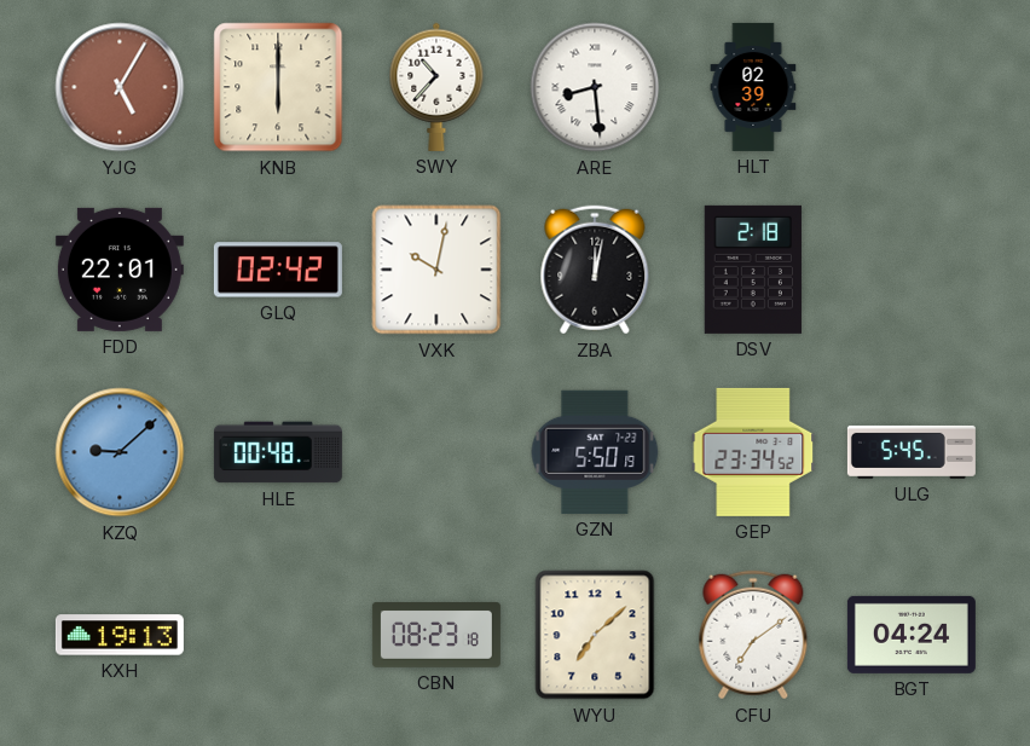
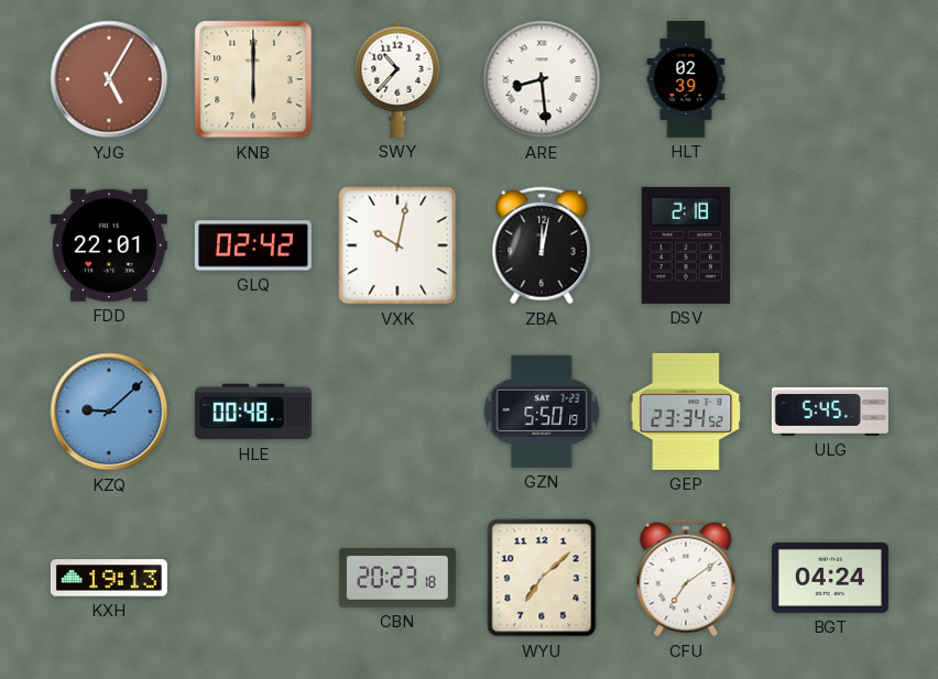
CBN: 08:23 -> 20:23
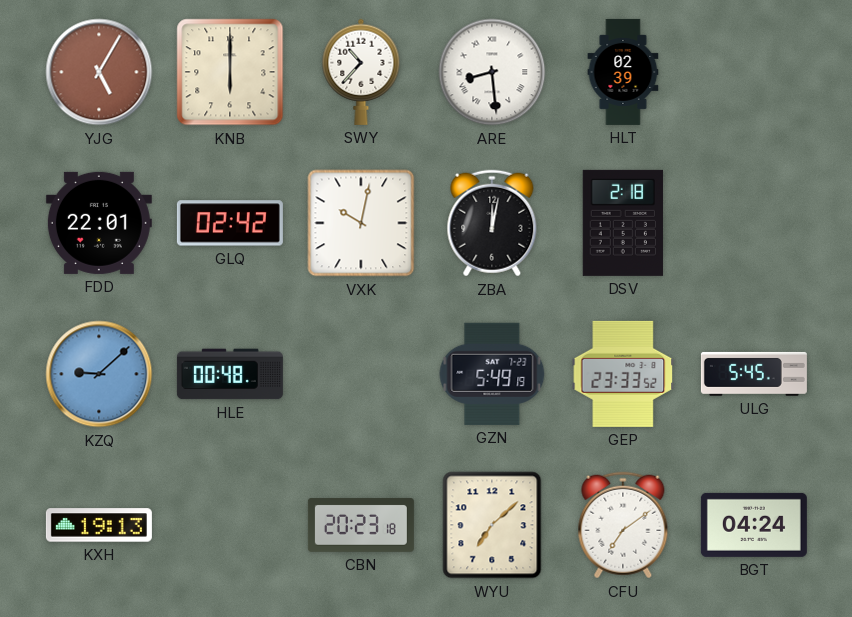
GZN: 5:50 -> 5:49
GEP: 23:34 -> 23:33
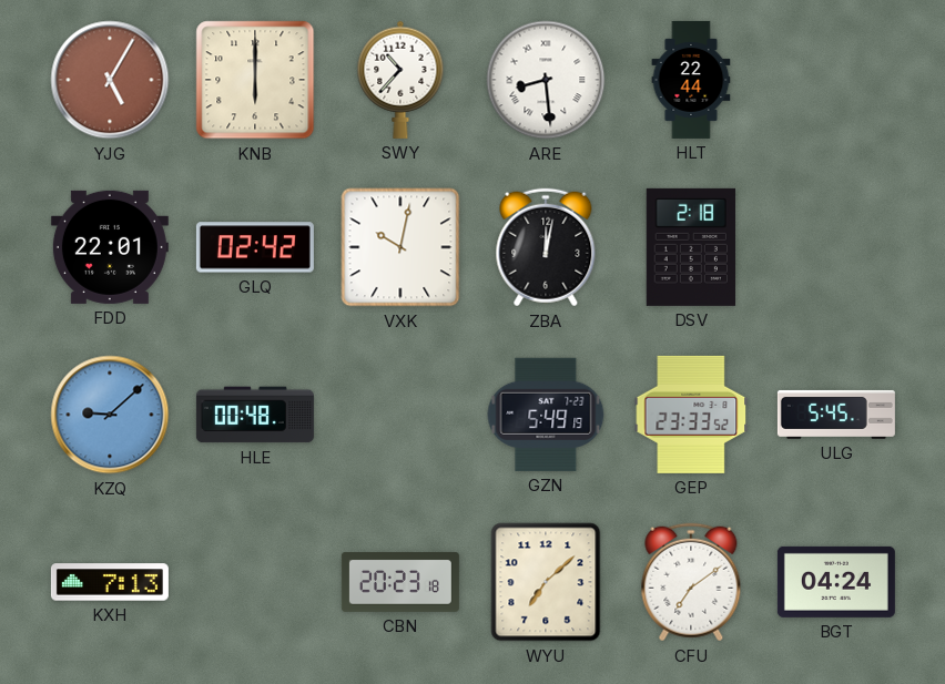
HLT: 02:39 -> 22:44
KXH: 19:13 -> 7:13
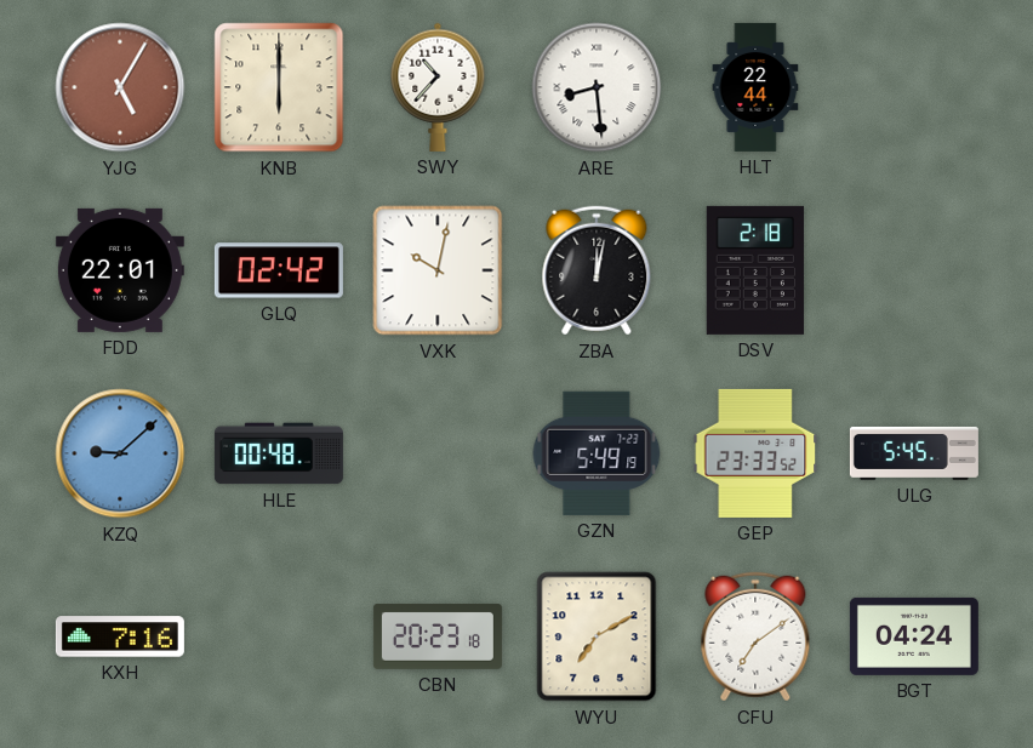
KXH: 7:13 -> 7:16
WYU: 7:08 -> 7:10
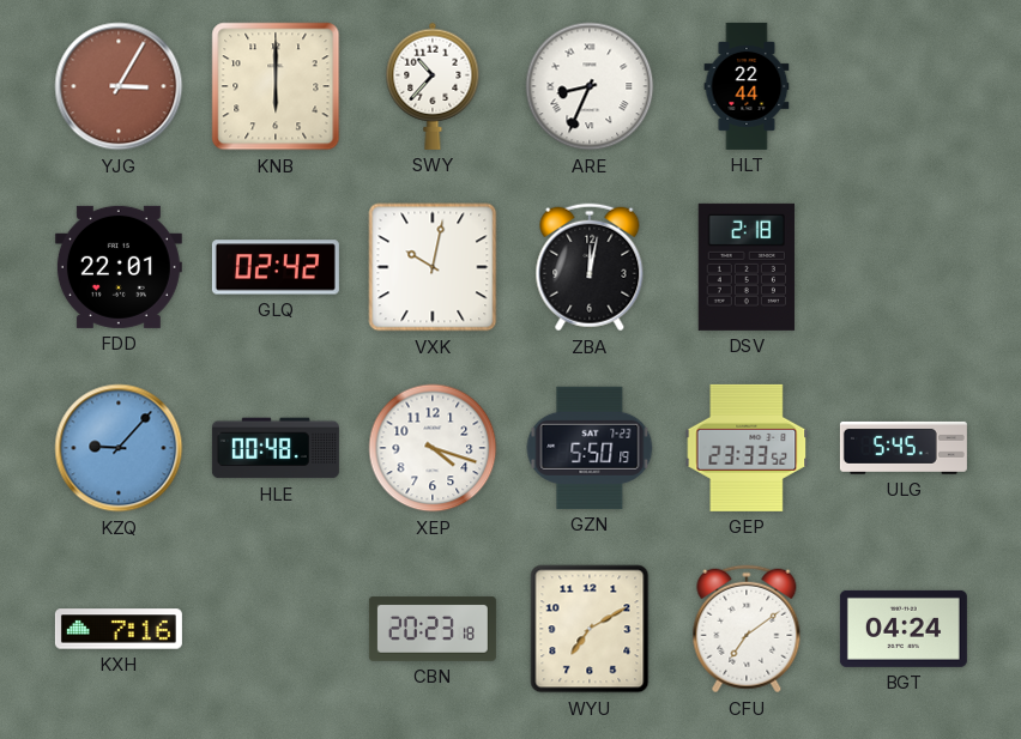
YJG: 5:05 -> 3:05
ARE: 8:29 -> 8:34
KZQ: 9:08 -> 9:07
XEP: none -> 4:18
GZN: 5:49 -> 5:50
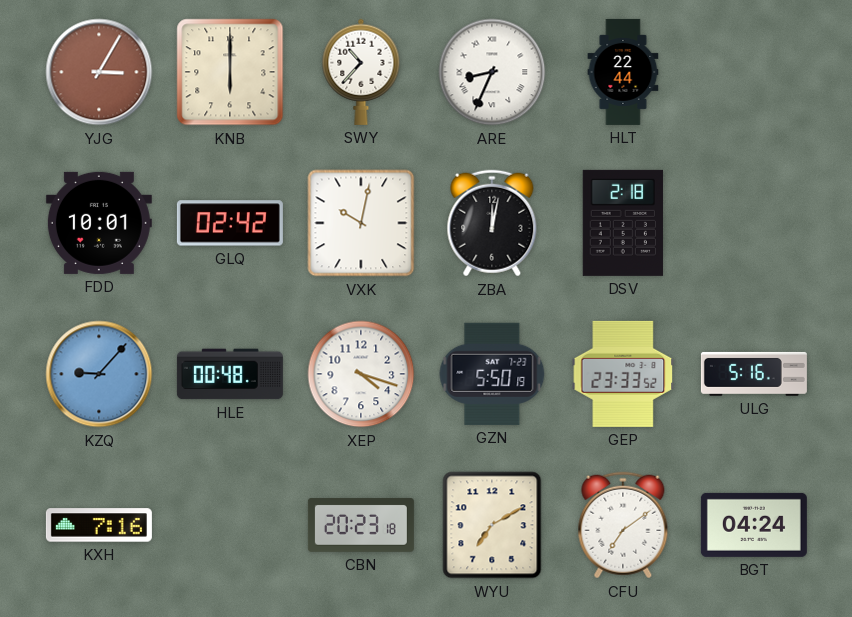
FDD: 22:01 -> 10:01
ULG: 5:45 -> 5:16
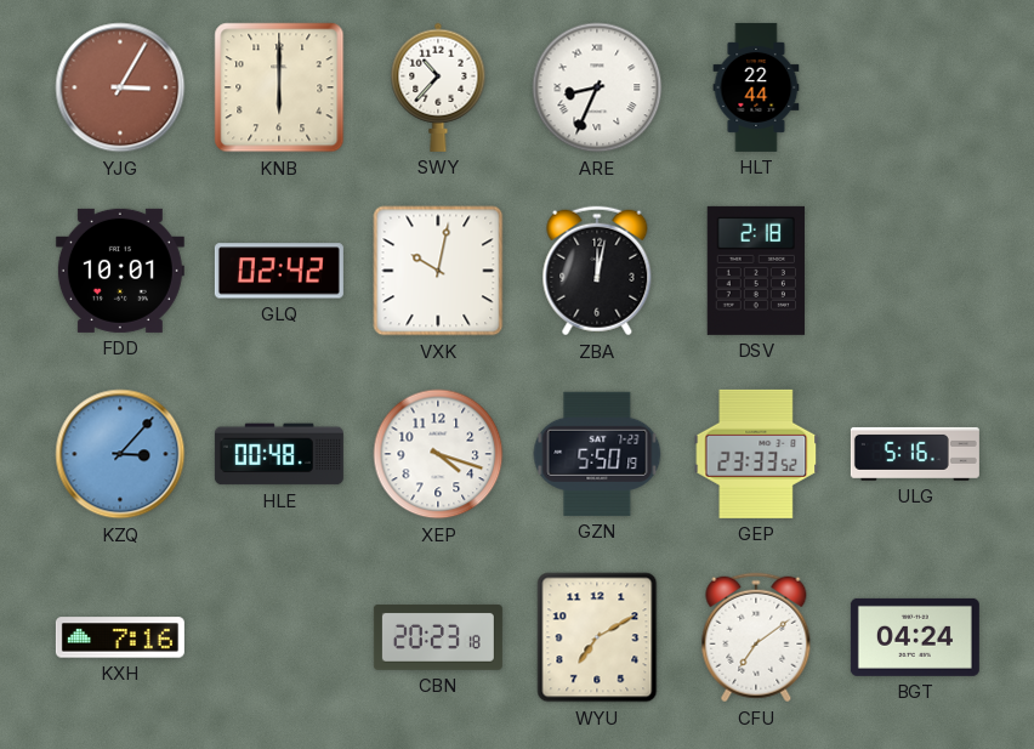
KZQ: 9:07 -> 3:07
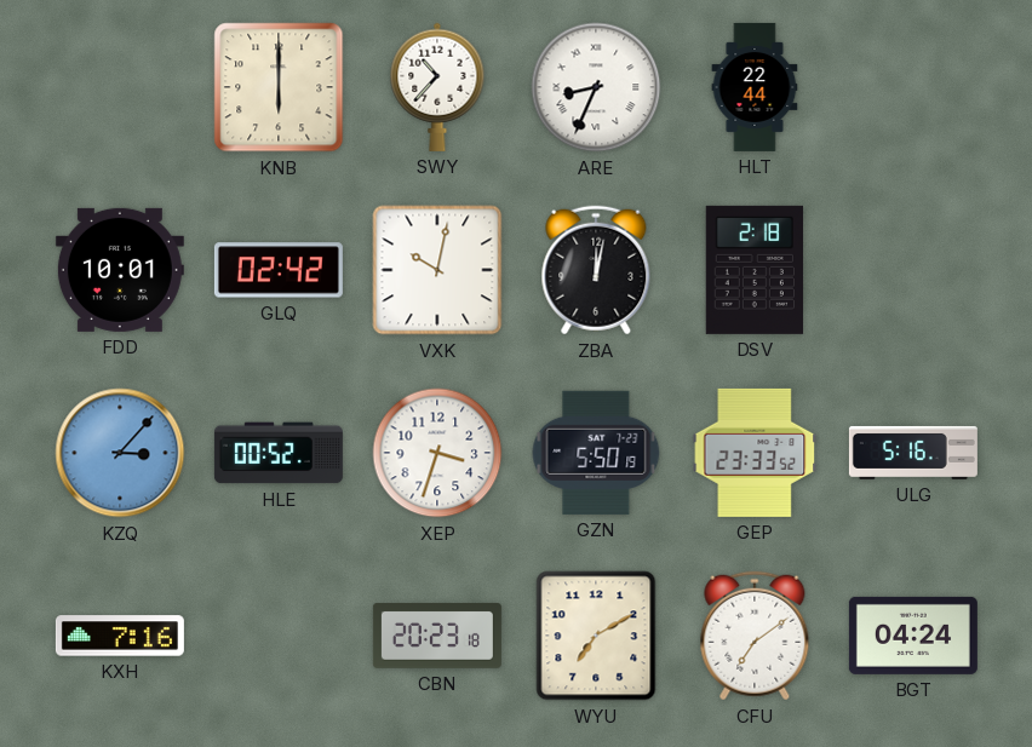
YJG: 3:05 -> none
HLE: 00:48 -> 00:52
XEP: 4:18 -> 3:33
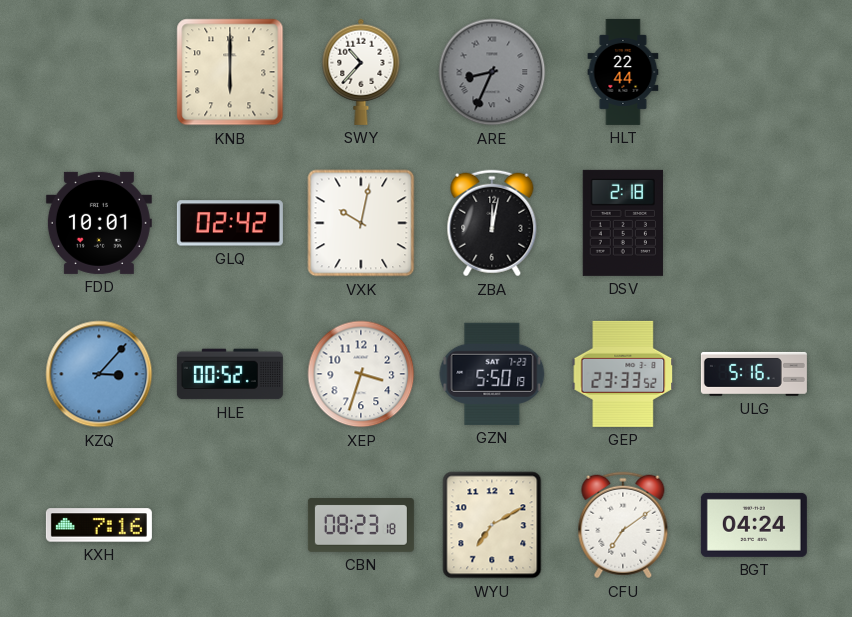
ARE dial: white -> grey
CBN: 20:23 -> 08:23
